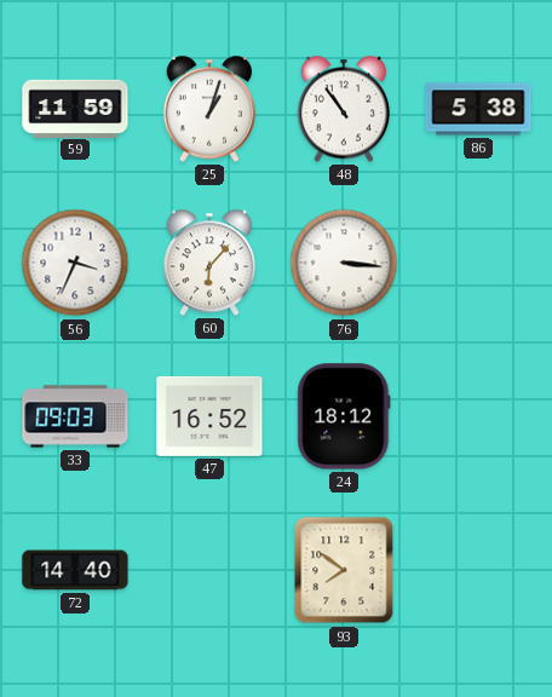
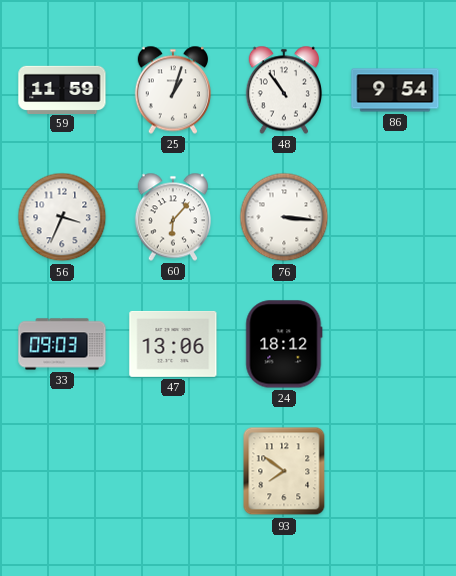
86: 5:38 -> 9:54
47: 16:52 -> 13:06
72: 14:40 -> none
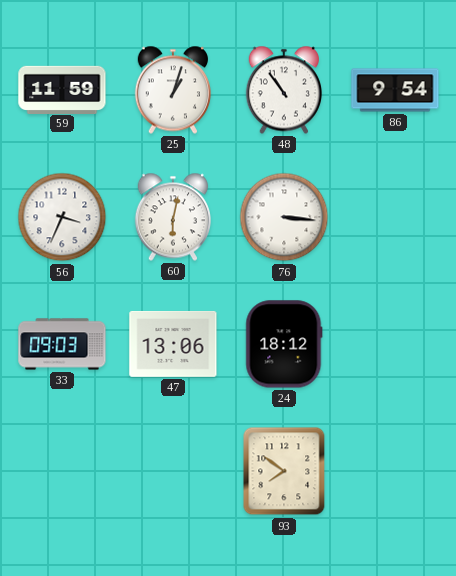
60: 6:07 -> 6:02
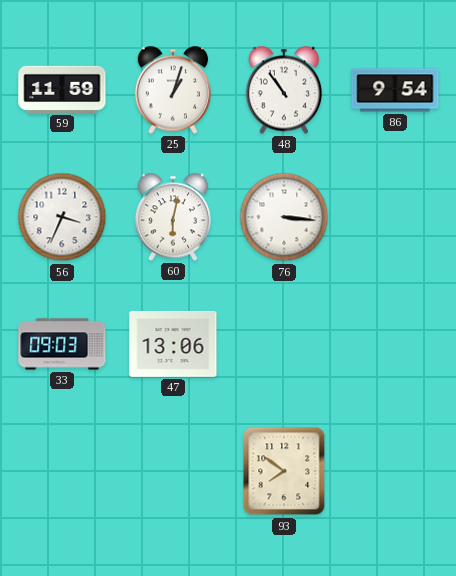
24: 18:12 -> none
